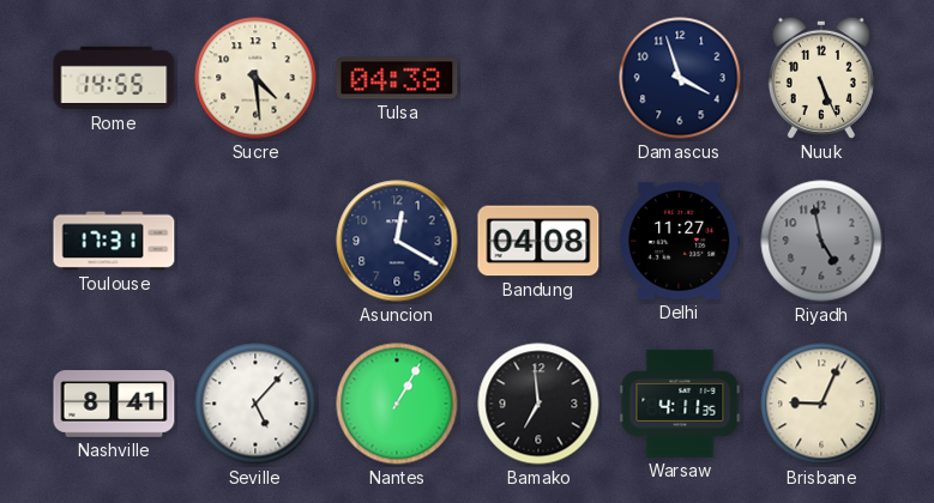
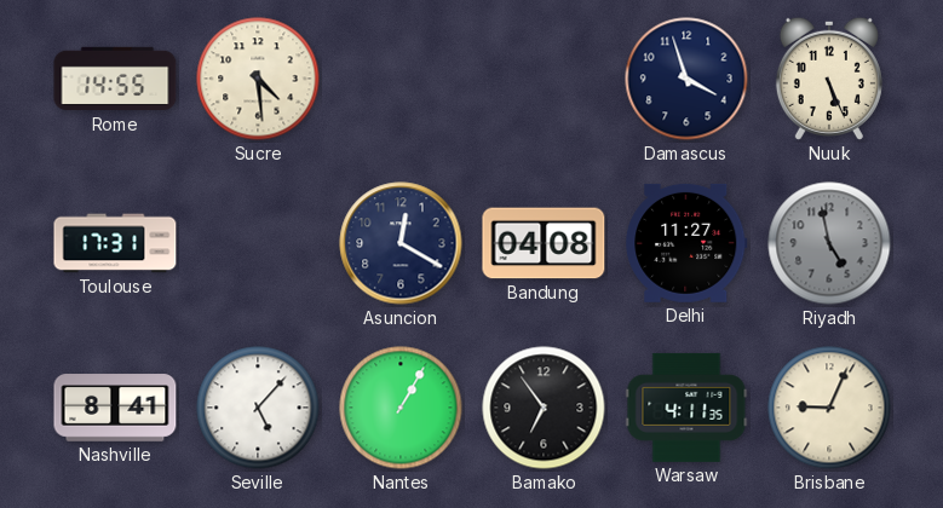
Tulsa: 04:38 -> none
Bamako: 6:59 -> 6:54
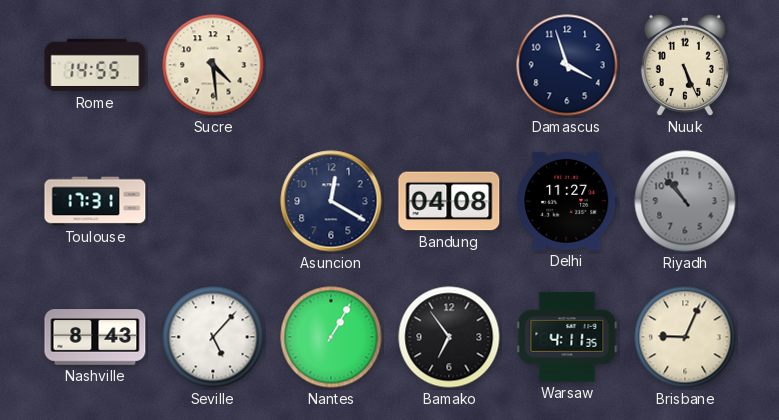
Riyadh: 4:58 -> 10:53
Nashville: 8:41 -> 8:43
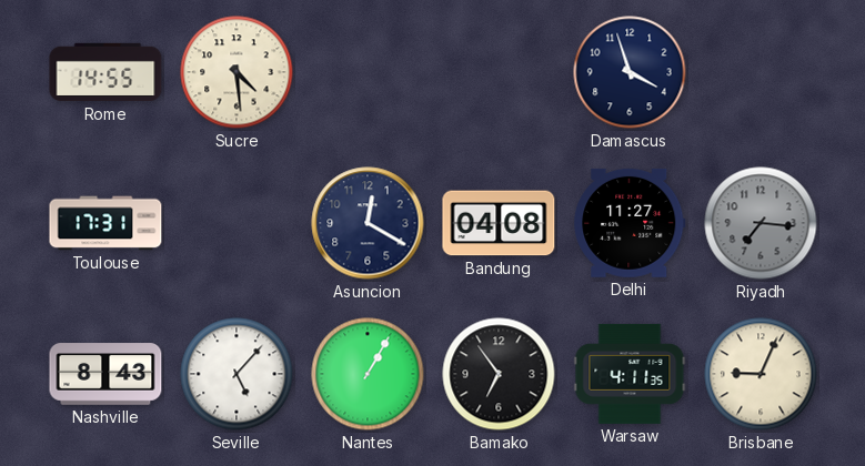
Nuuk: 5:26 -> none
Riyadh: 10:53 -> 7:16
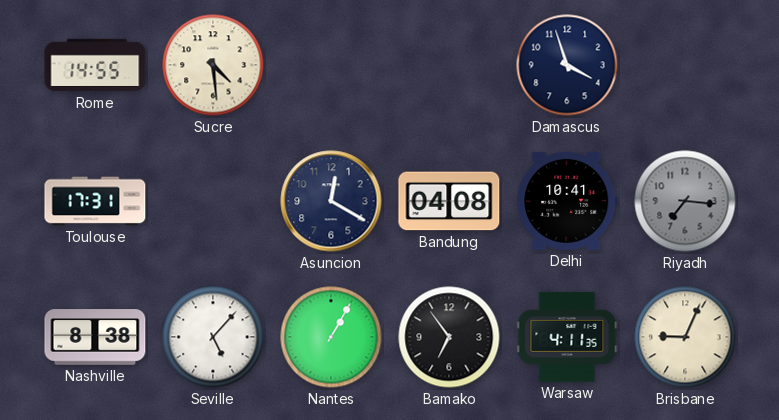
Delhi: 11:27 -> 10:41
Nashville: 8:43 -> 8:38
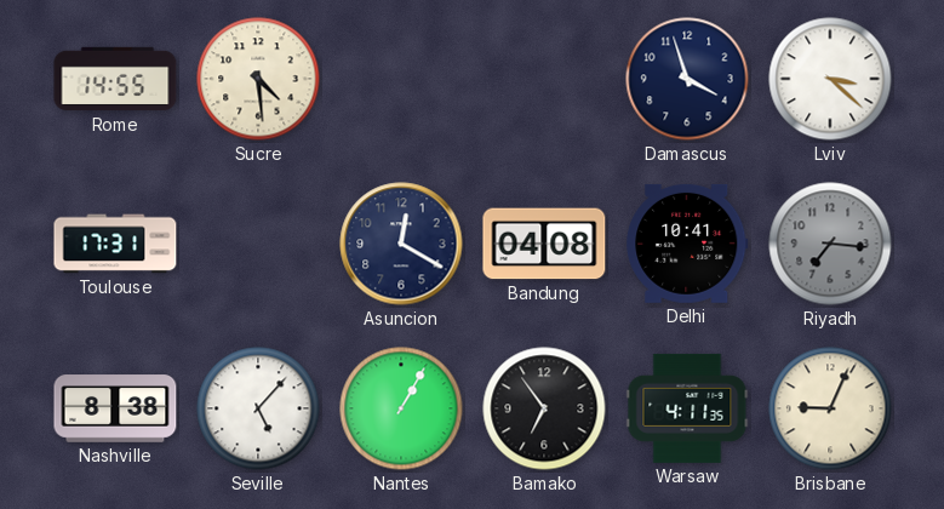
Lviv: none -> 3:22
